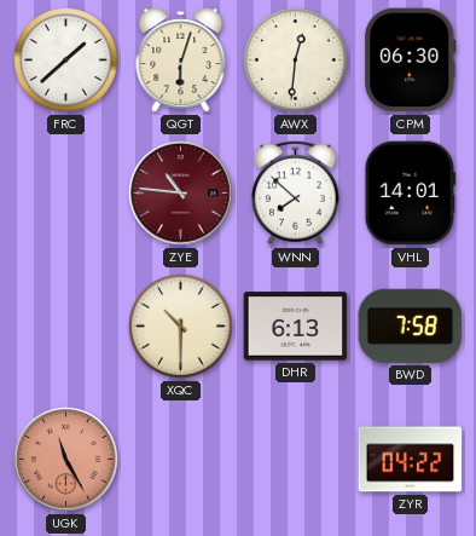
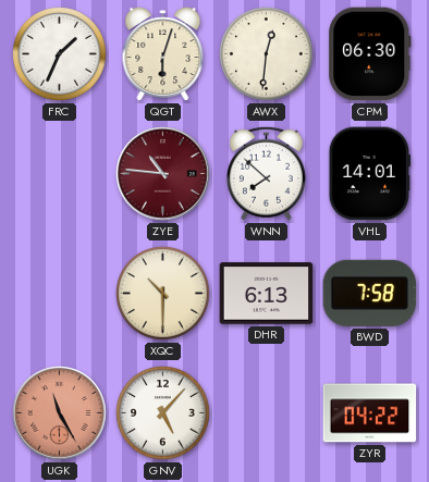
FRC: 1:38 -> 1:34
GNV: none -> 5:07
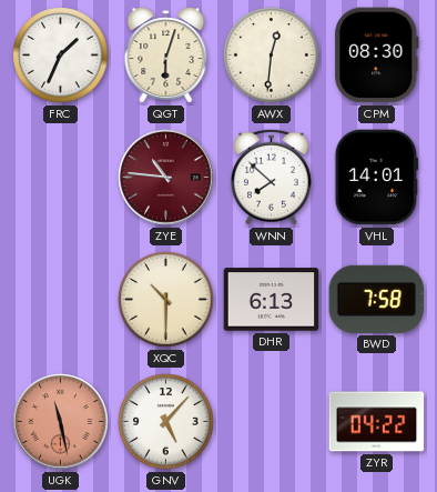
CPM: 06:30 -> 08:30
UGK: 11:25 -> 11:28
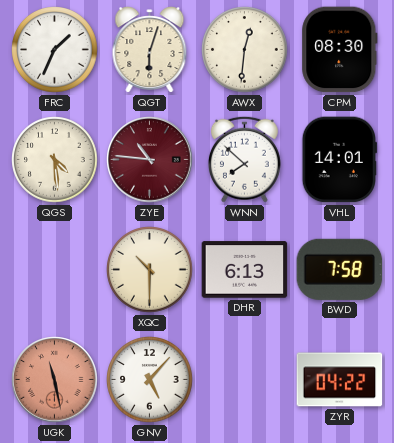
QGS: none -> 4:29
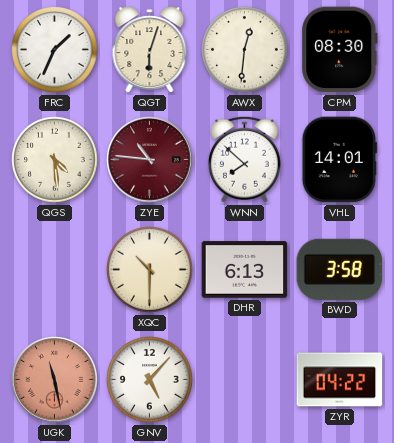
BWD: 7:58 -> 3:58
